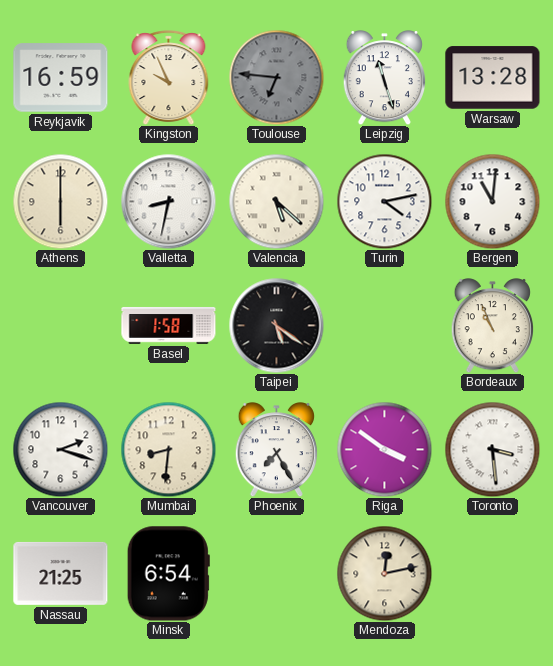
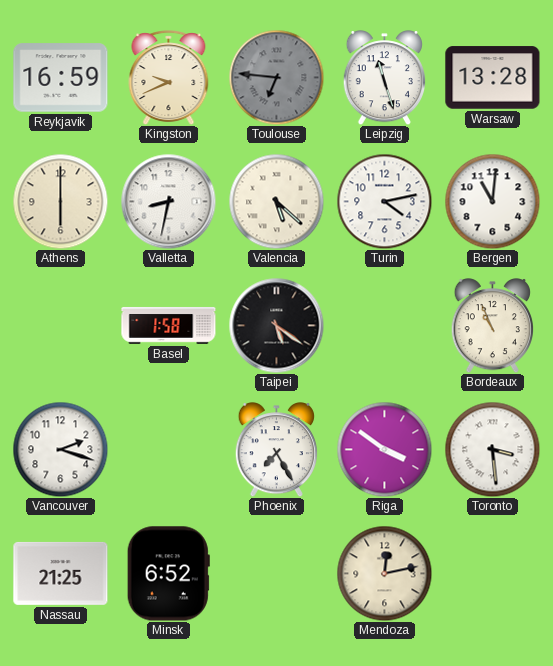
Kingston: 9:56 -> 9:41
Mumbai: 8:31 -> none
Minsk: 6:54 -> 6:52
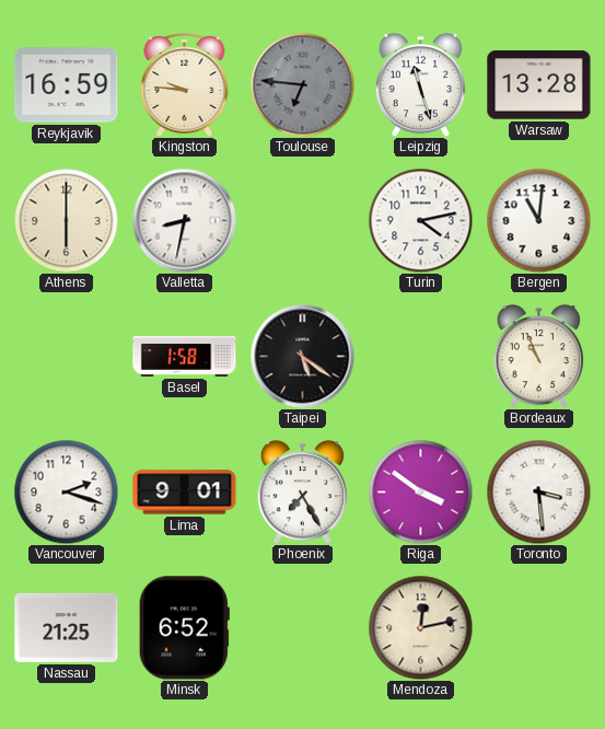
Kingston: 9:41 -> 9:46
Valencia: 5:22 -> none
Lima: none -> 9:01
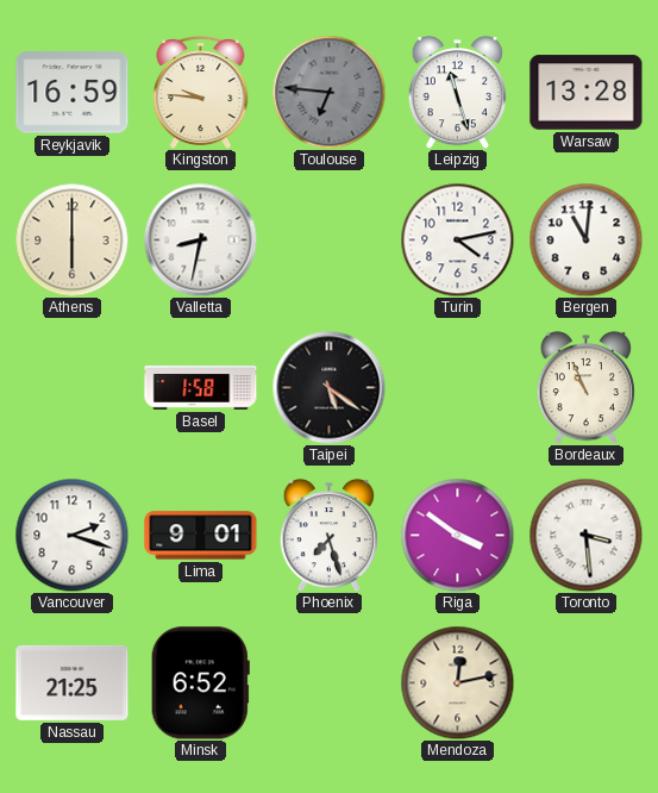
Phoenix: 7:25 -> 7:27
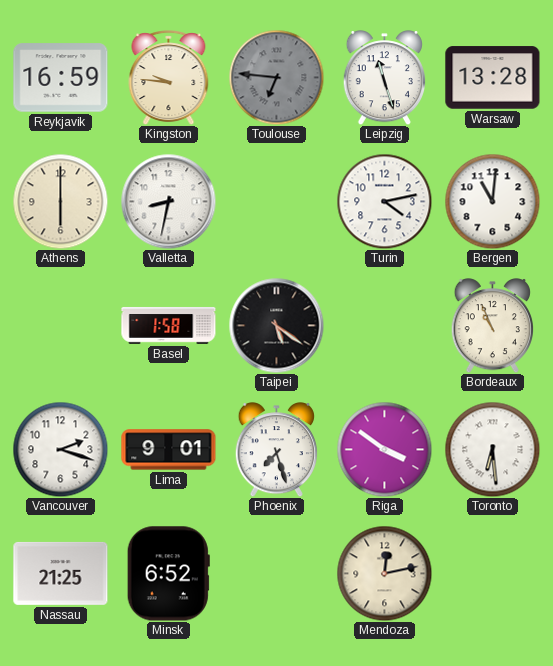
Toronto: 3:29 -> 6:29
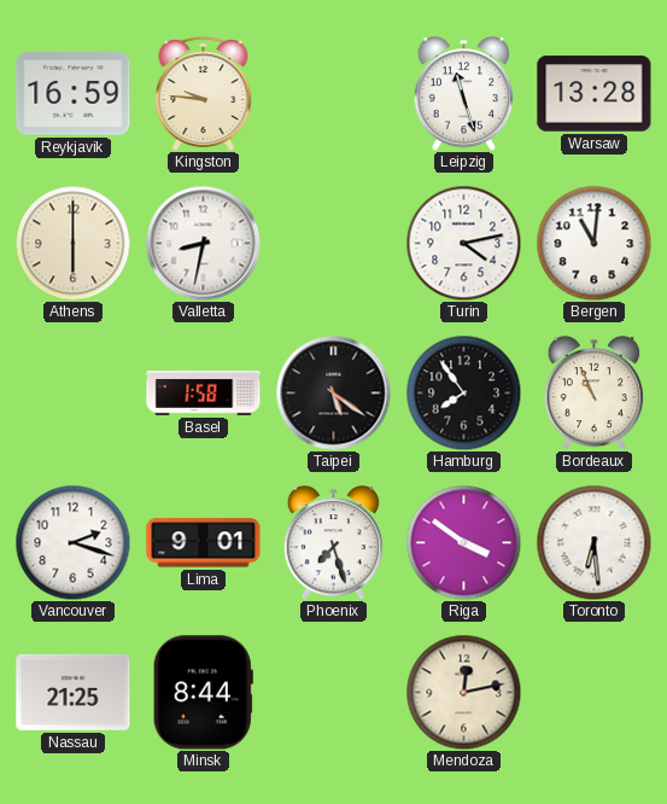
Toulouse: 6:46 -> none
Hamburg: none -> 7:54
Minsk: 6:52 -> 8:44
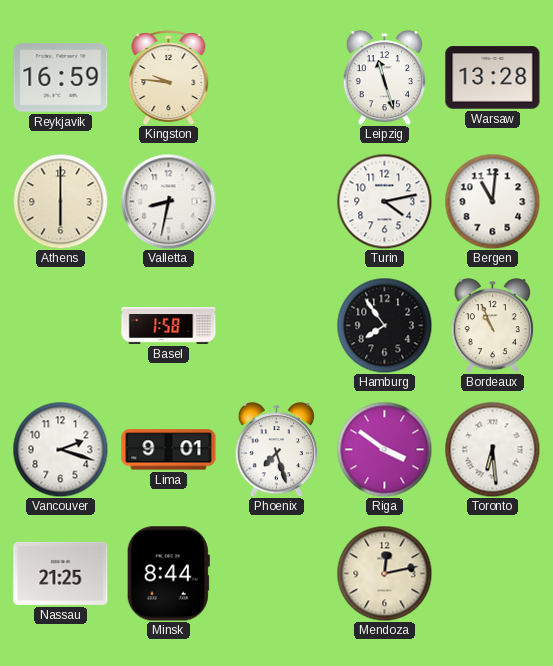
Taipei: 5:21 -> none
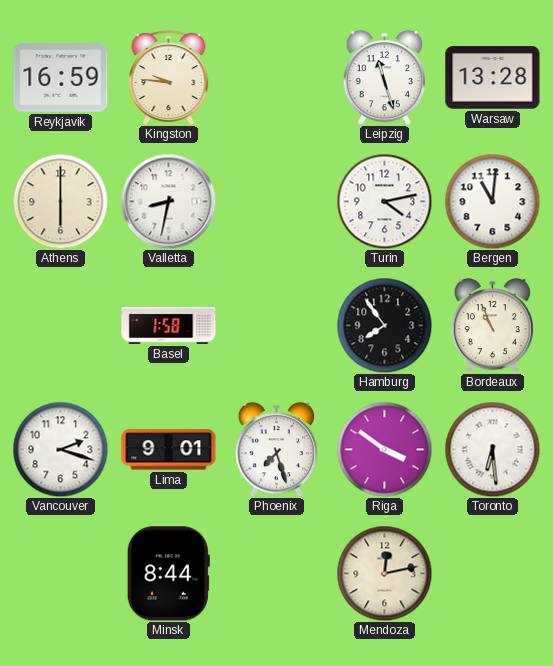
Nassau: 21:25 -> none
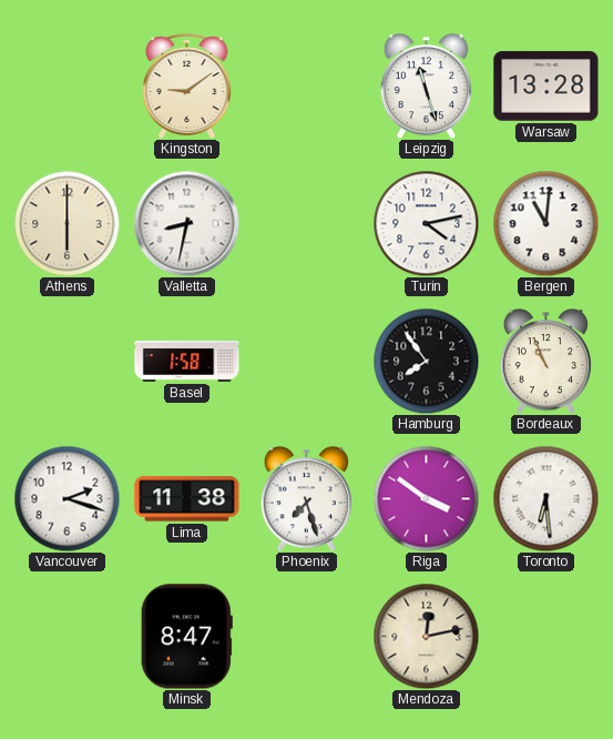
Reykjavik: 16:59 -> none
Kingston: 9:46 -> 9:09
Lima: 9:01 -> 11:38
Minsk: 8:44 -> 8:47
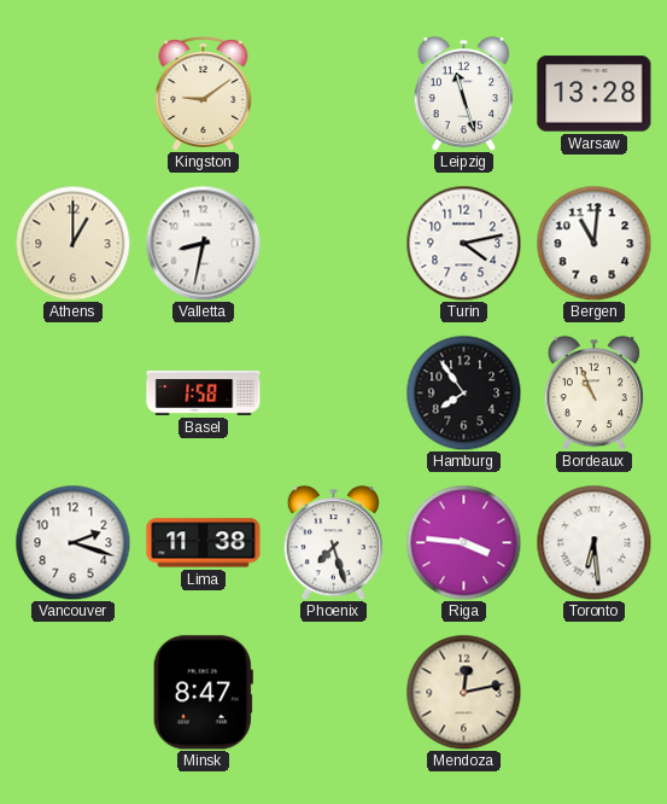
Athens: 6:00 -> 1:00
Riga: 3:51 -> 3:46
